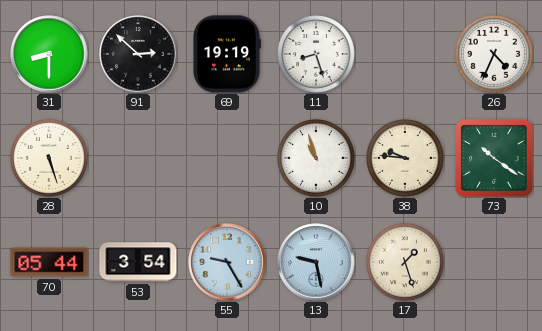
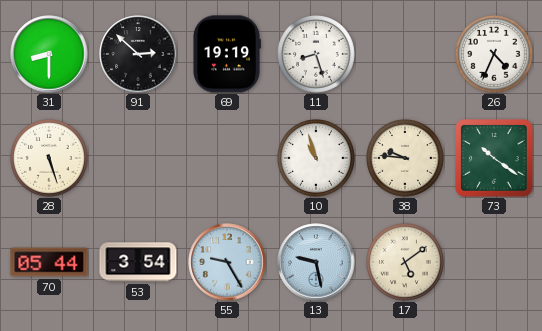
17: 1:27 -> 5:09
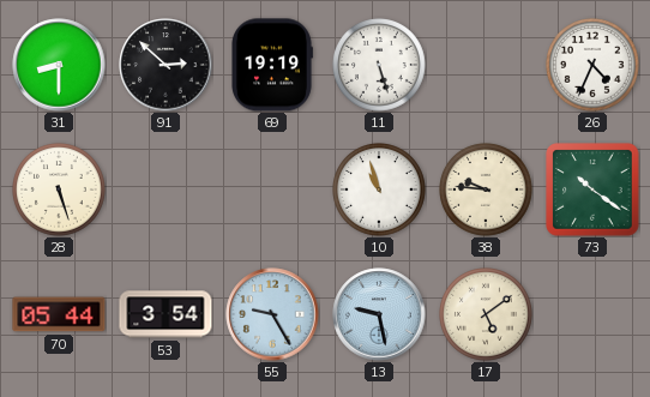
11: 8:27 -> 5:27
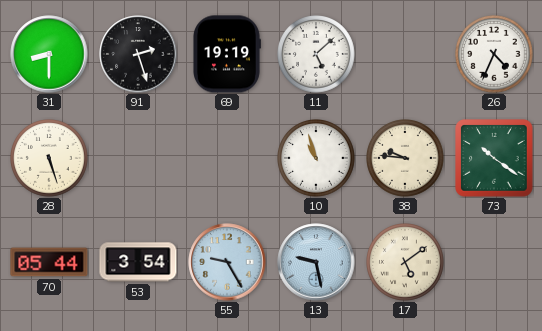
91: 2:52 -> 2:27
11: 5:27 -> 5:08
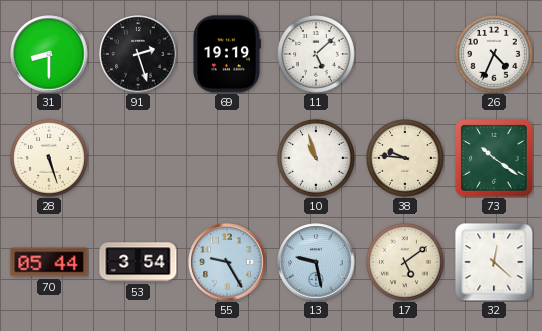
32: none -> 12:22
